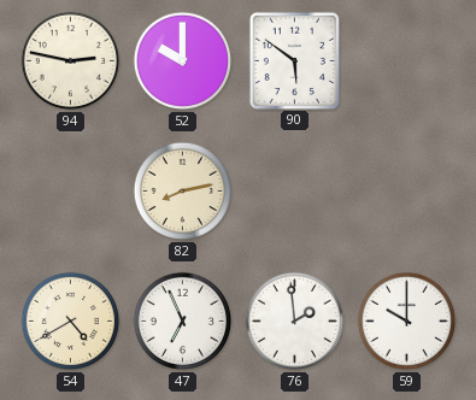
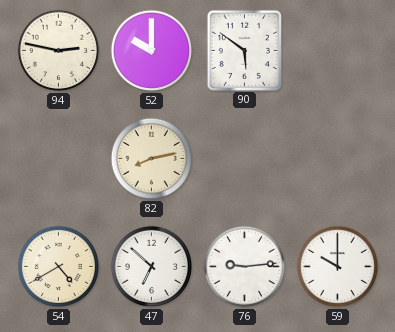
47: 6:56 -> 6:52
76: 1:59 -> 9:14
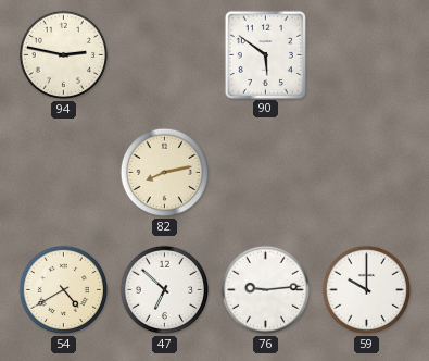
52: 10:00 -> none
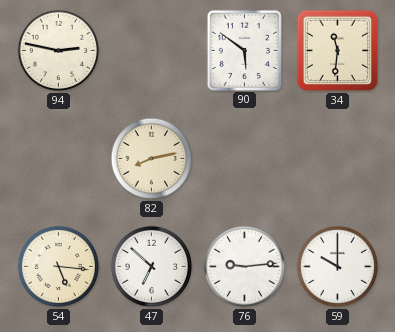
34: none -> 11:31
54: 4:40 -> 5:16
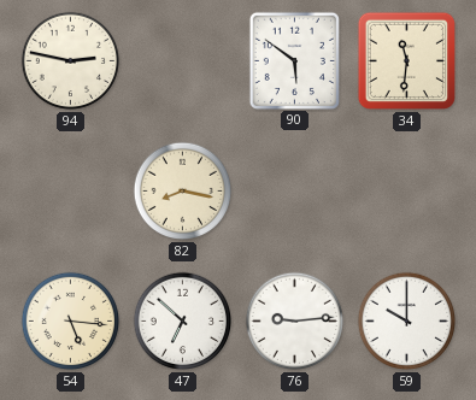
82: 8:13 -> 8:17
